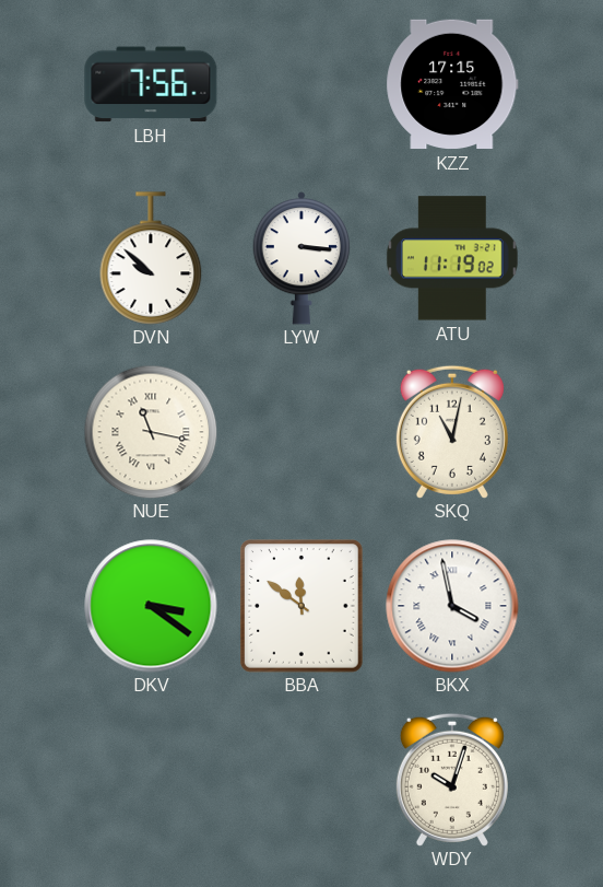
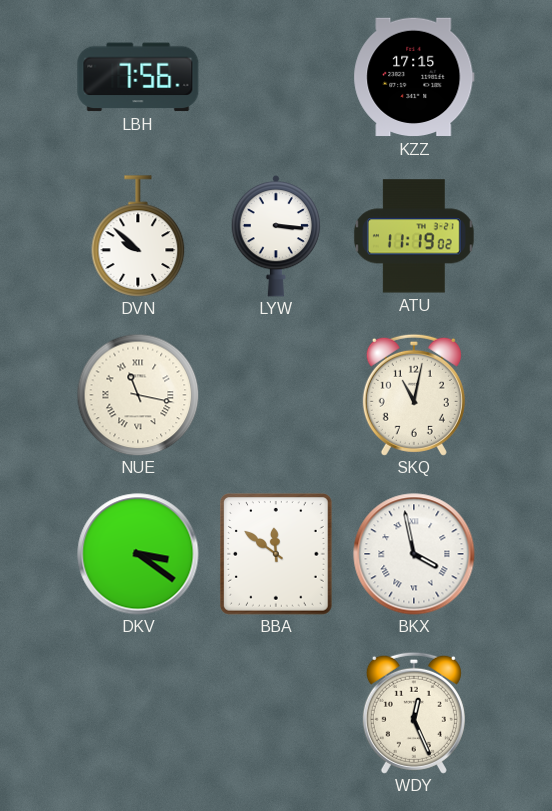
WDY: 10:03 -> 12:26
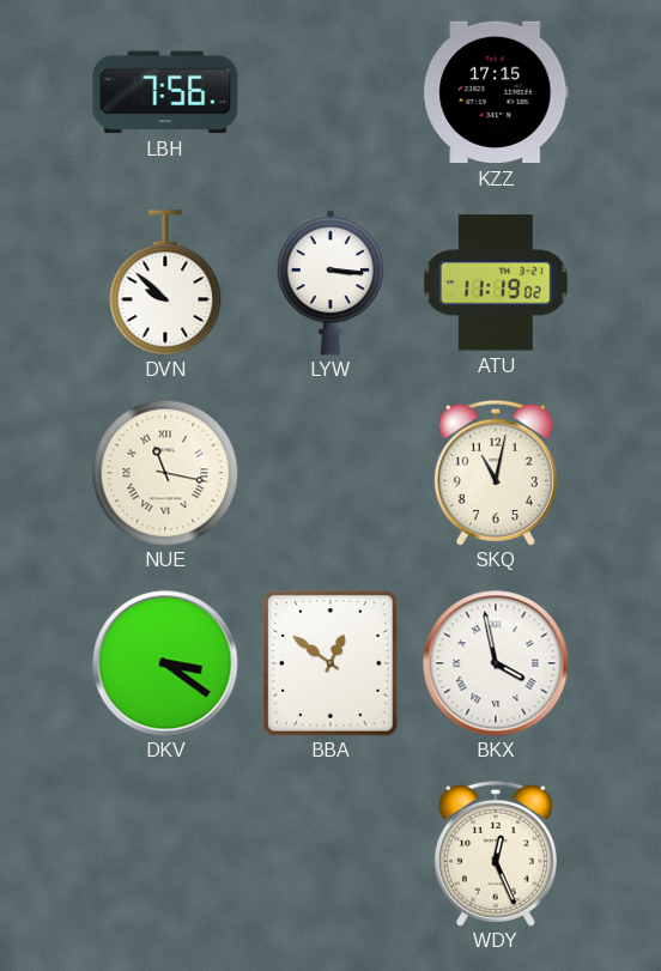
BBA: 11:51 -> 12:51
